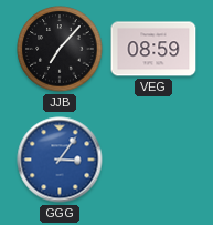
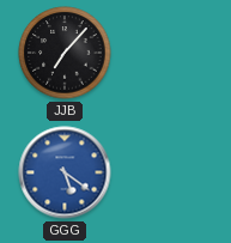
VEG: 08:59 -> none
GGG: 3:06 -> 5:21
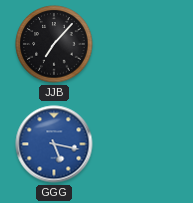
GGG: 5:21 -> 5:17
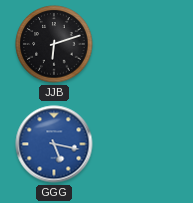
JJB: 7:07 -> 6:12
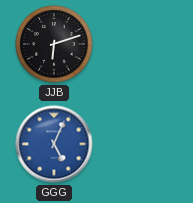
GGG: 5:17 -> 5:04
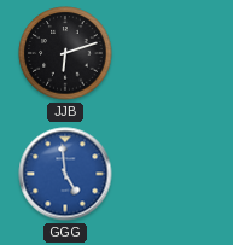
GGG: 5:04 -> 4:59
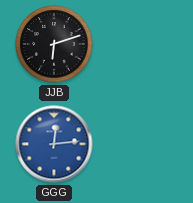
GGG: 4:59 -> 12:14
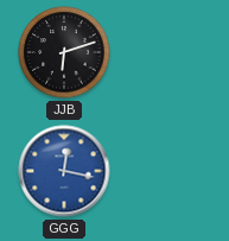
GGG: 12:14 -> 12:17
